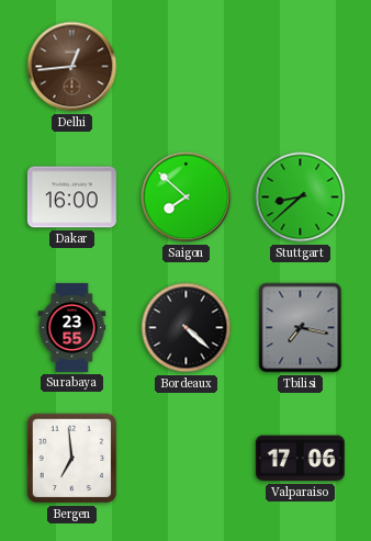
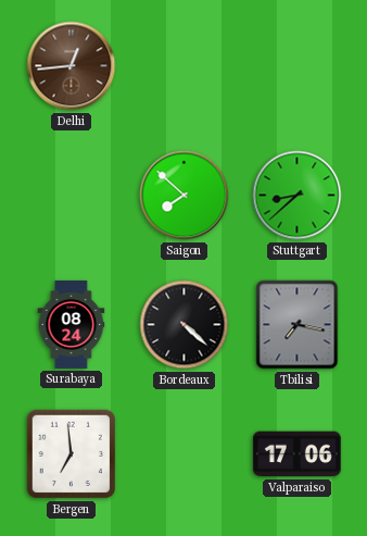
Dakar: 16:00 -> none
Surabaya: 23:55 -> 08:24
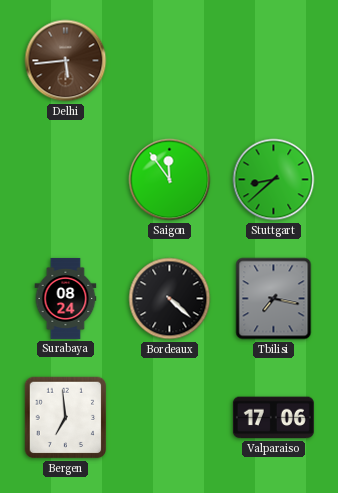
Delhi: 12:44 -> 5:44
Saigon: 7:52 -> 11:54
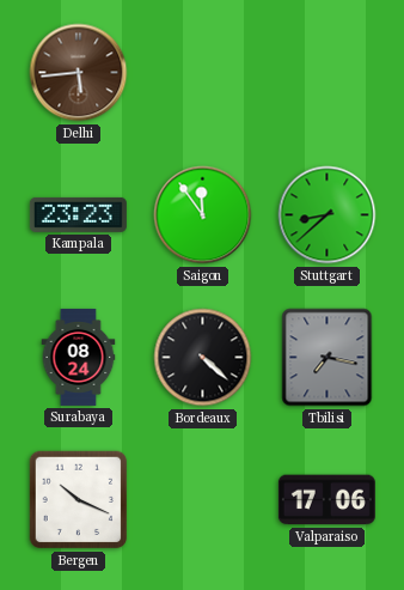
Kampala: none -> 23:23
Bergen: 6:59 -> 10:19
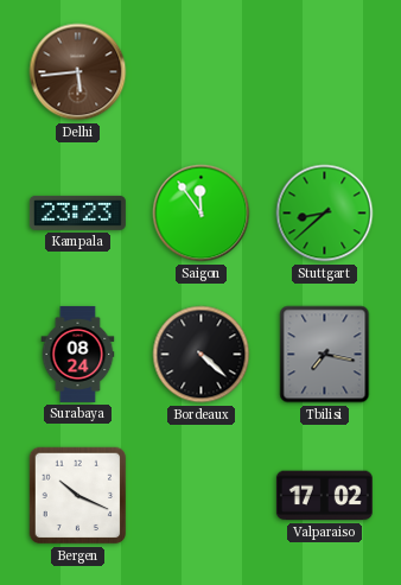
Valparaiso: 17:06 -> 17:02
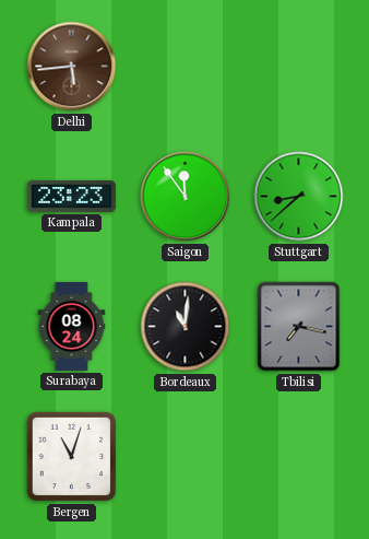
Bordeaux: 4:22 -> 11:01
Bergen: 10:19 -> 11:03
Valparaiso: 17:02 -> none
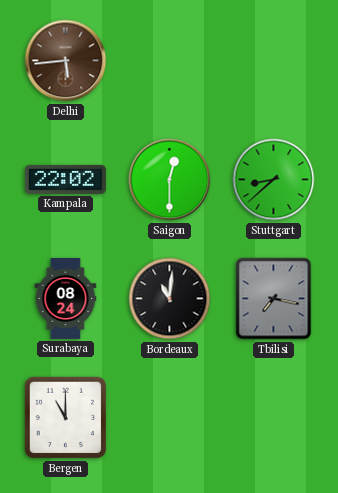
Kampala: 23:23 -> 22:02
Saigon: 11:54 -> 12:30
Bergen: 11:03 -> 11:00
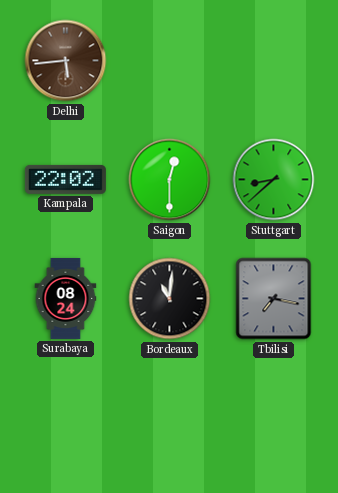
Bergen: 11:00 -> none
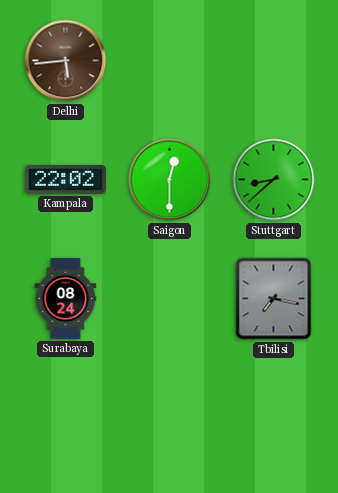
Bordeaux: 11:01 -> none
